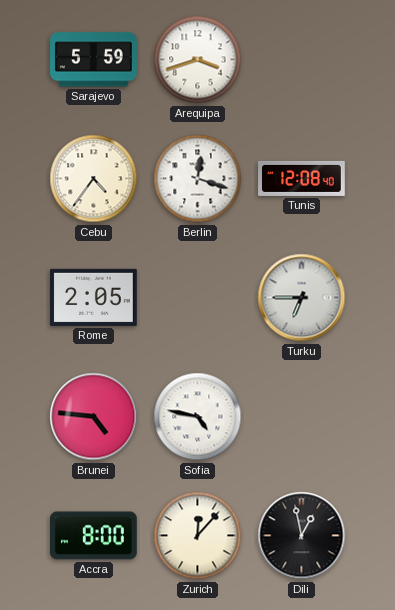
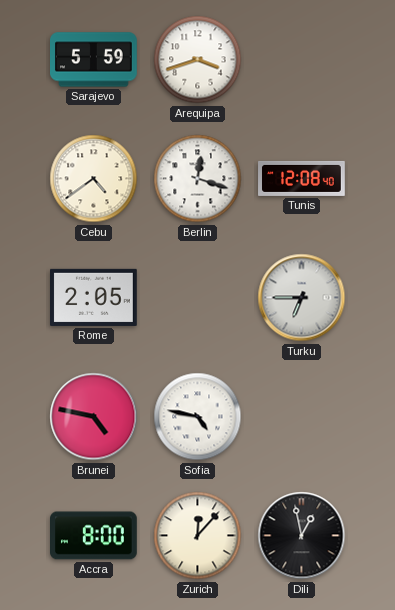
Cebu: 4:36 -> 4:39
Brunei: 4:46 -> 4:47
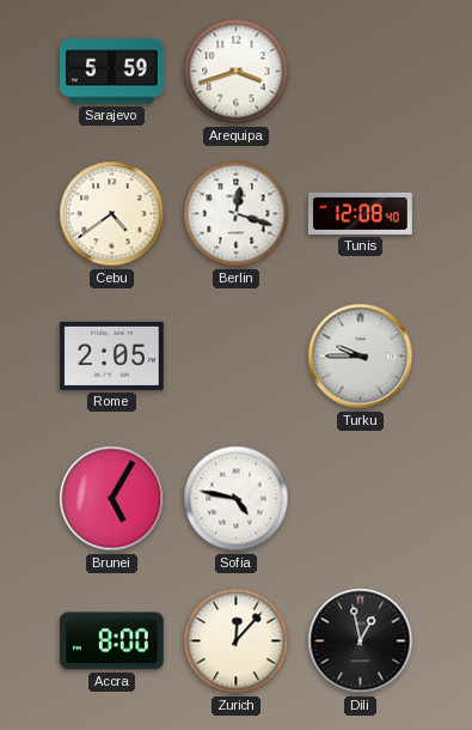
Turku: 6:45 -> 9:45
Brunei: 4:47 -> 5:05
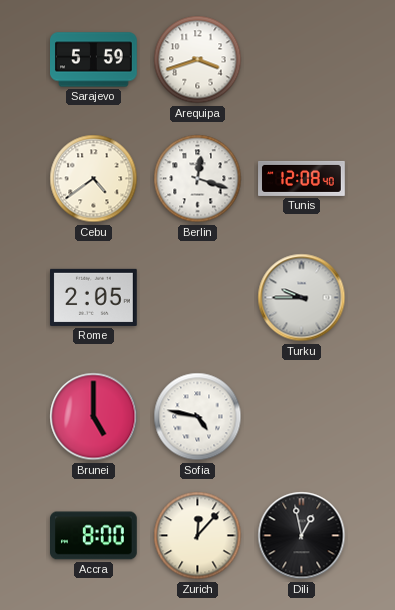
Brunei: 5:05 -> 5:00
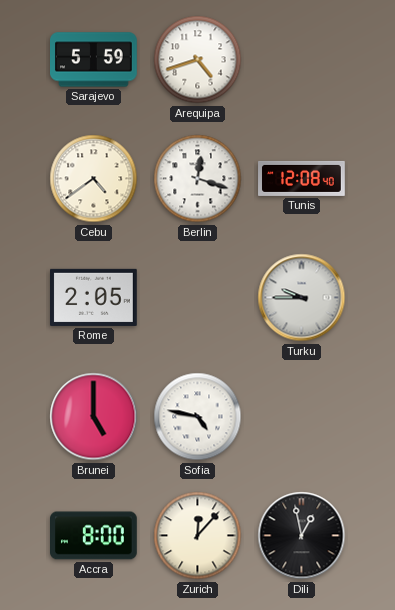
Arequipa: 3:42 -> 4:42
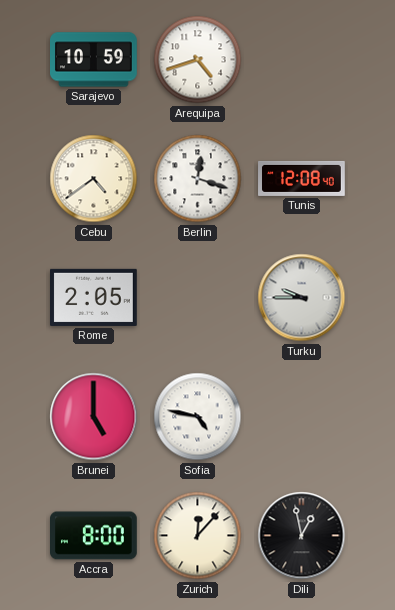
Sarajevo: 5:59 -> 10:59
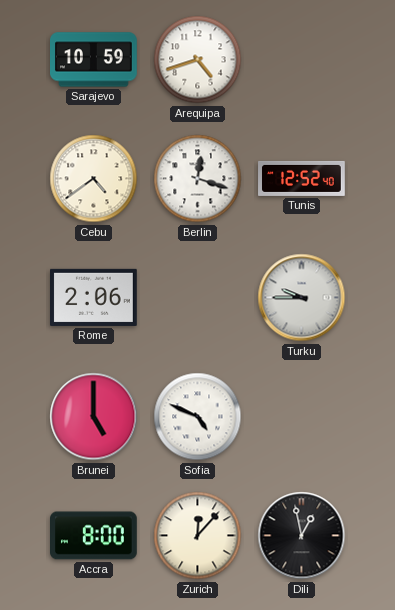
Tunis: 12:08 -> 12:52
Rome: 2:05 -> 2:06
Sofia: 4:47 -> 4:49
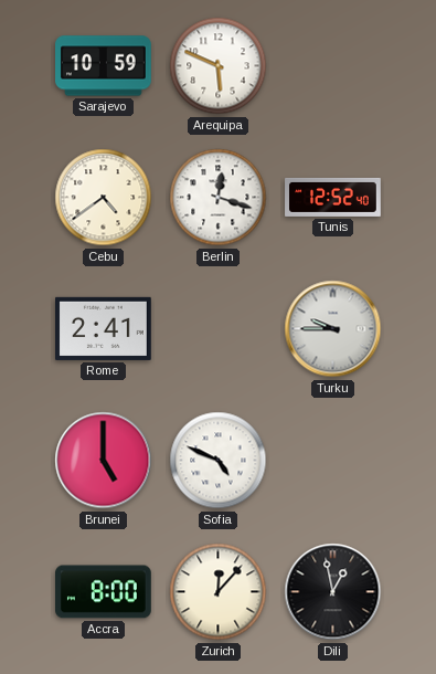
Arequipa: 4:42 -> 5:49
Rome: 2:06 -> 2:41
